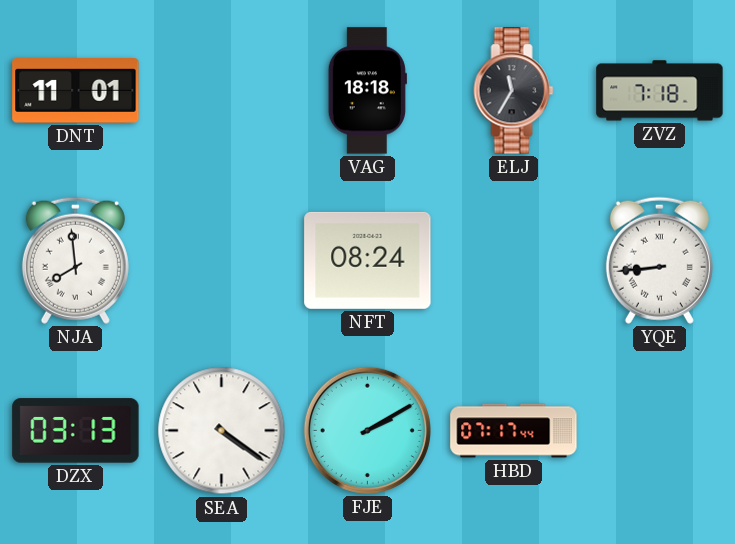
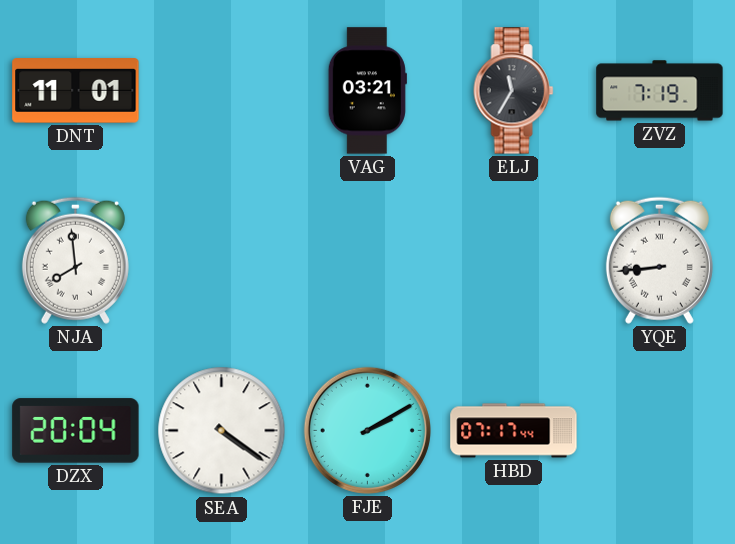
VAG: 18:18 -> 03:21
ZVZ: 7:18 -> 7:19
NFT: 08:24 -> none
DZX: 03:13 -> 20:04
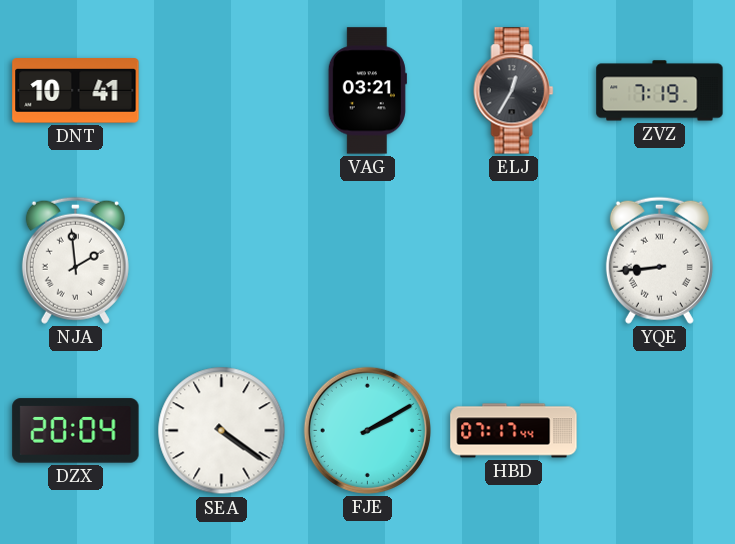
DNT: 11:01 -> 10:41
ELJ: 11:35 -> 12:35
NJA: 7:59 -> 1:59
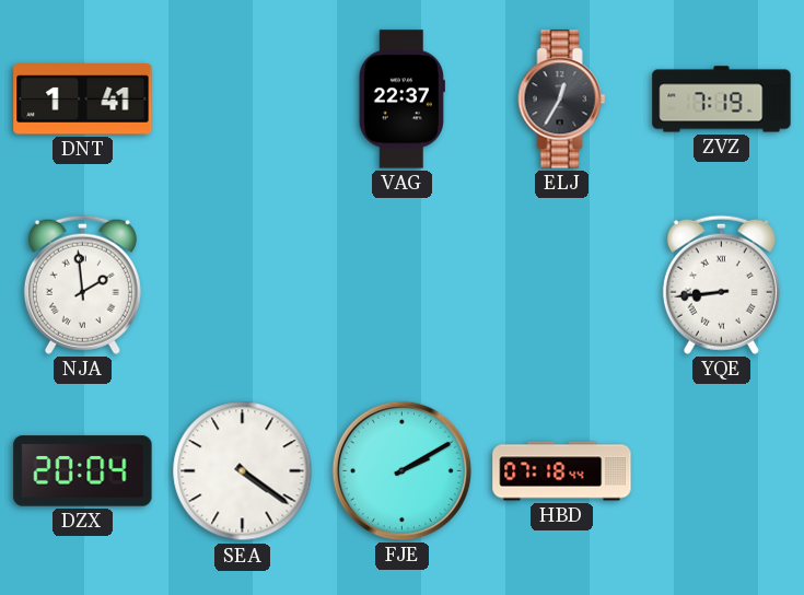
DNT: 10:41 -> 1:41
VAG: 03:21 -> 22:37
HBD: 07:17 -> 07:18
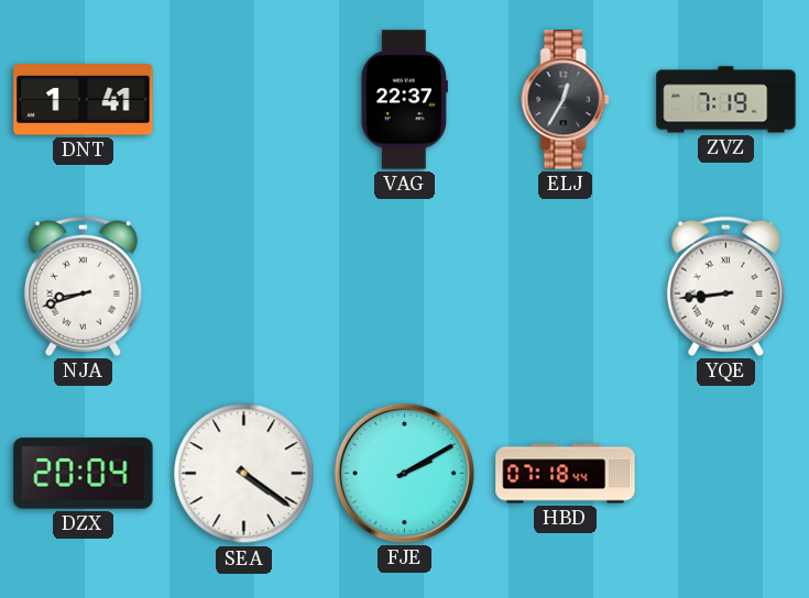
NJA: 1:59 -> 8:42
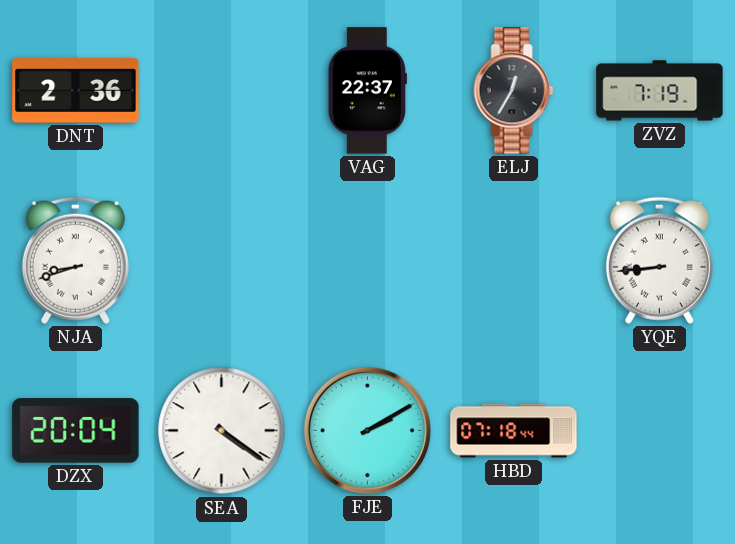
DNT: 1:41 -> 2:36
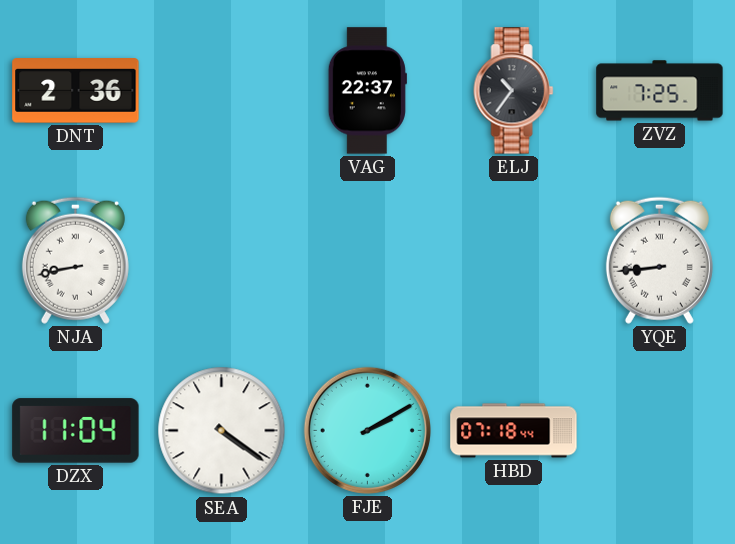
ELJ: 12:35 -> 10:36
ZVZ: 7:19 -> 7:25
NJA: 8:42 -> 8:43
DZX: 20:04 -> 11:04
